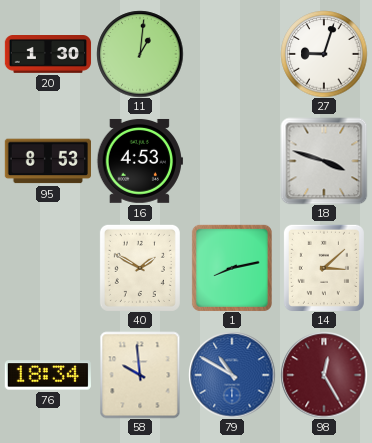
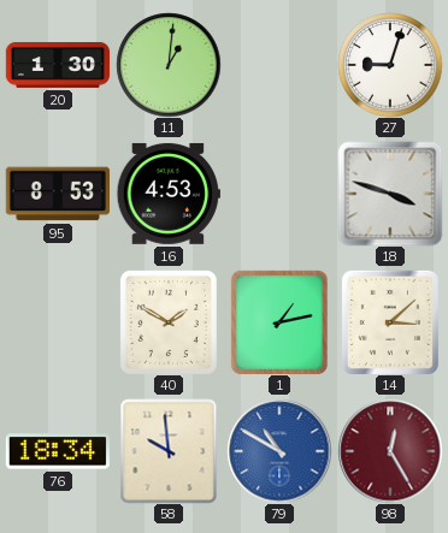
1: 8:13 -> 1:13
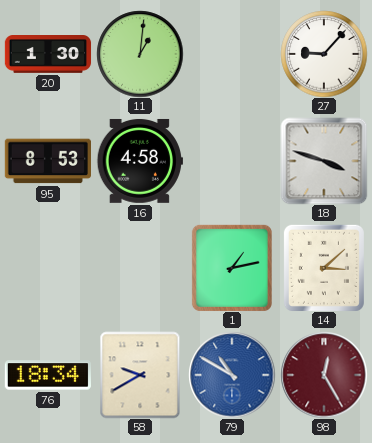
27: 9:03 -> 9:07
16: 4:53 -> 4:58
40: 1:50 -> none
58: 9:59 -> 9:40
